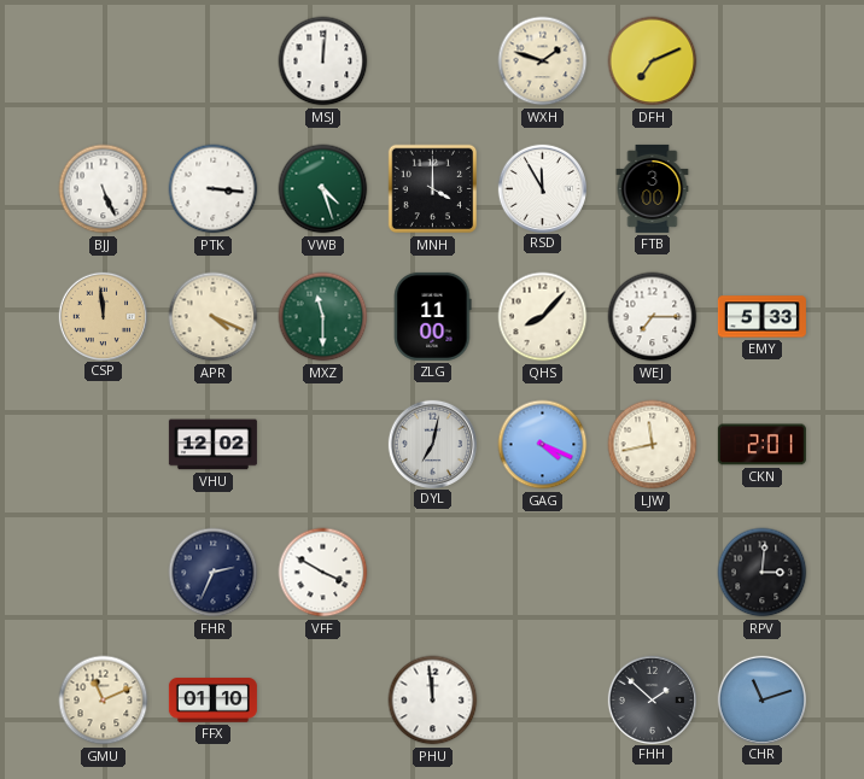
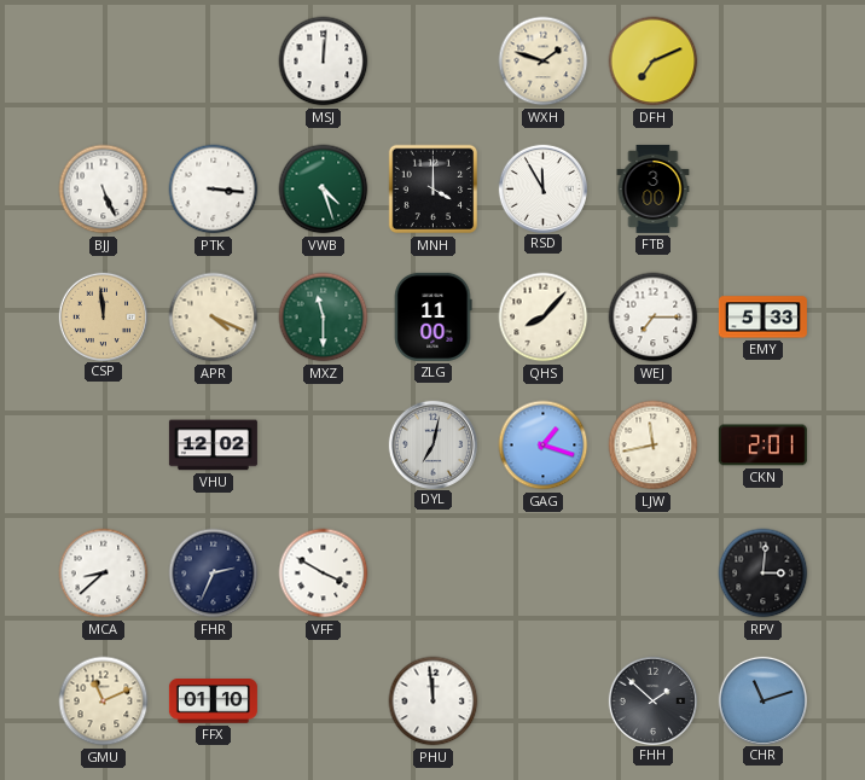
GAG: 4:19 -> 1:18
MCA: none -> 8:38
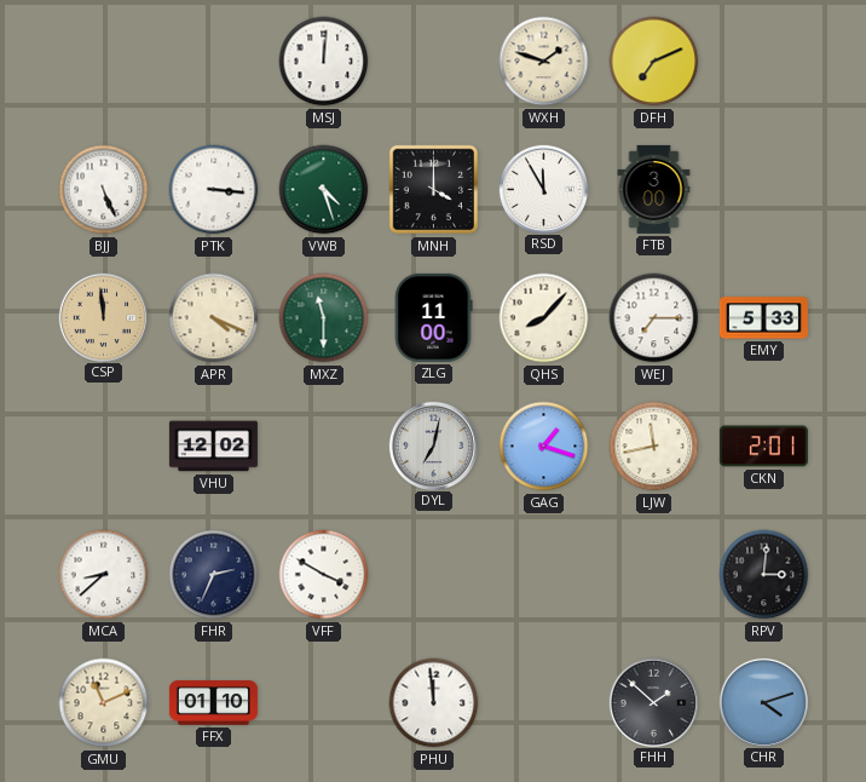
CHR: 11:12 -> 4:12
